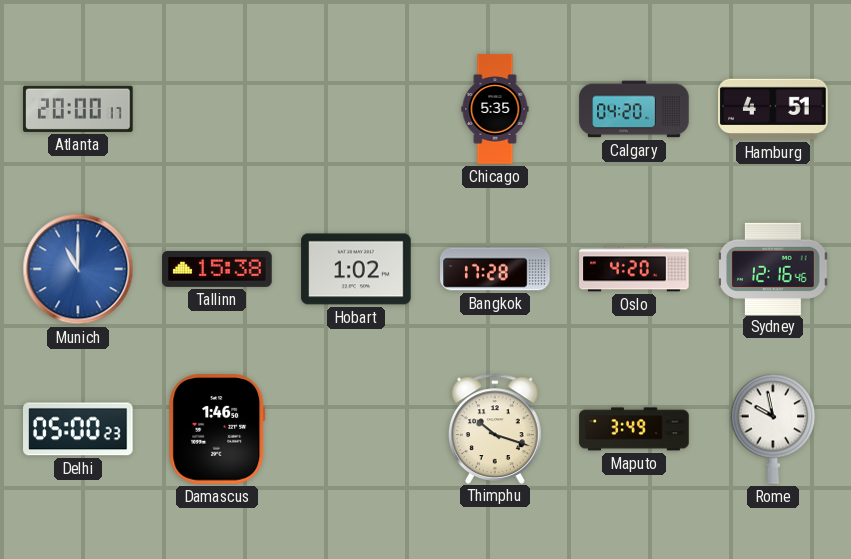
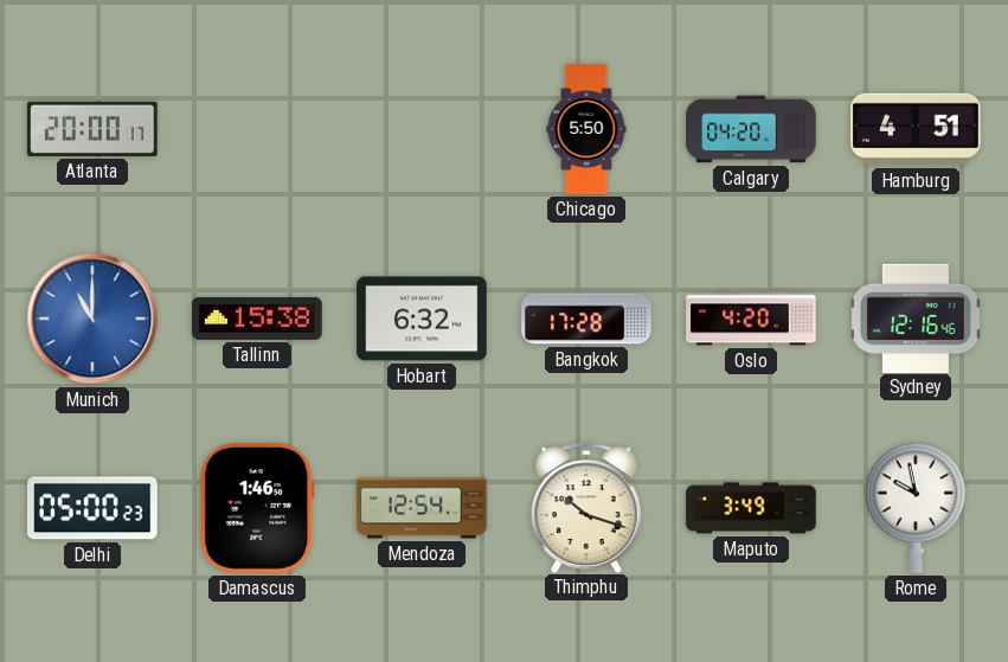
Chicago: 5:35 -> 5:50
Hobart: 1:02 -> 6:32
Mendoza: none -> 12:54
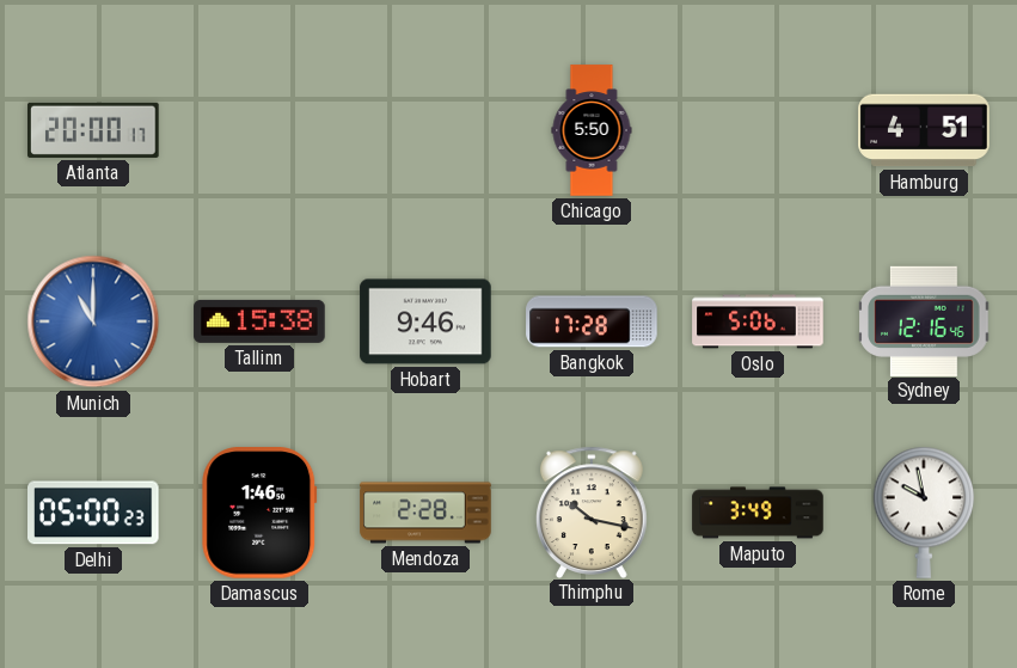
Calgary: 04:20 -> none
Hobart: 6:32 -> 9:46
Oslo: 4:20 -> 5:06
Mendoza: 12:54 -> 2:28
Thimphu: 10:18 -> 10:17
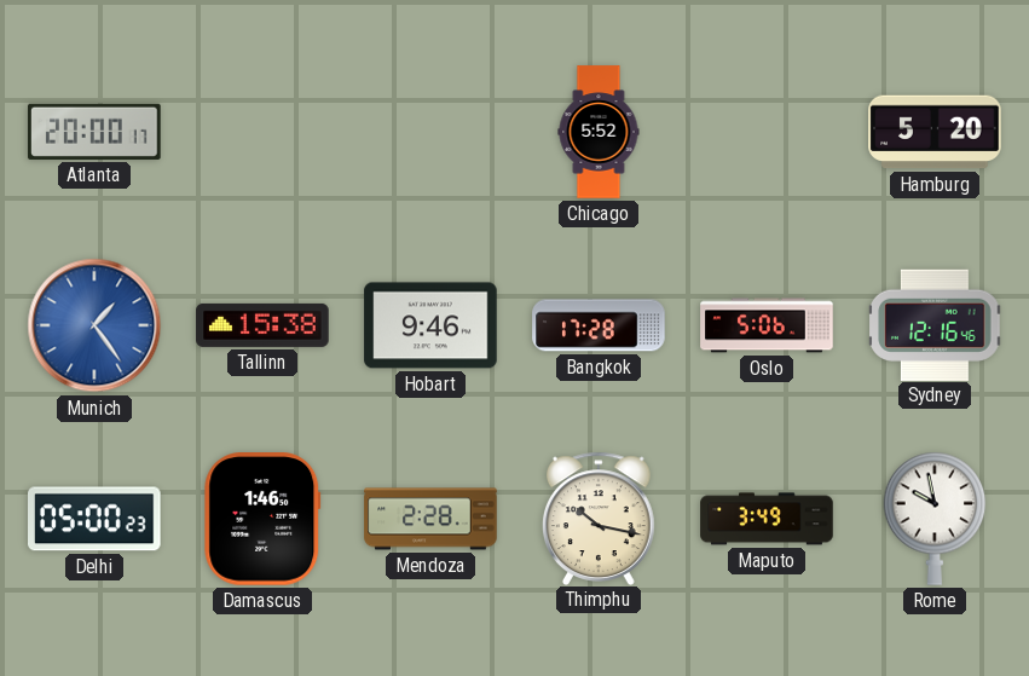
Chicago: 5:50 -> 5:52
Hamburg: 4:51 -> 5:20
Munich: 11:00 -> 1:24
